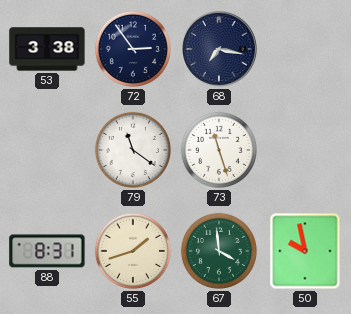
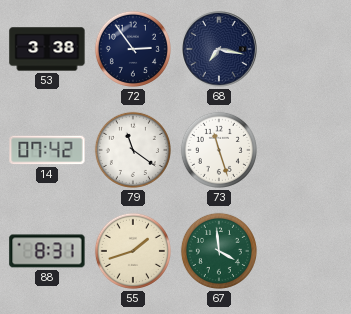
14: none -> 07:42
50: 9:58 -> none
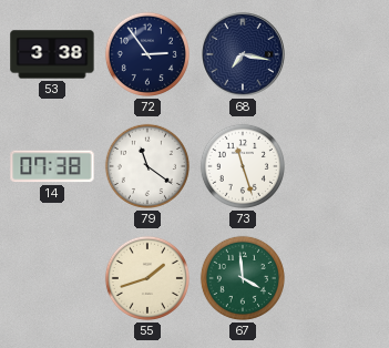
14: 07:42 -> 07:38
88: 8:31 -> none
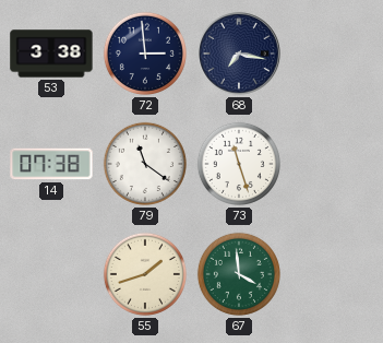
72: 2:54 -> 2:59
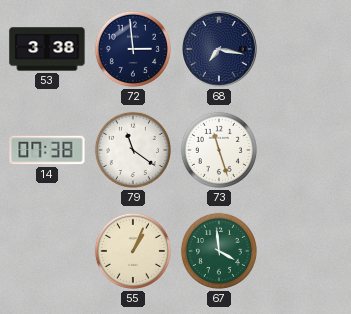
55: 1:42 -> 1:04
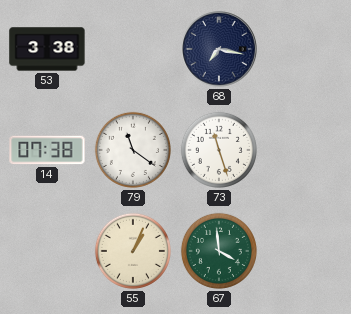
72: 2:59 -> none
